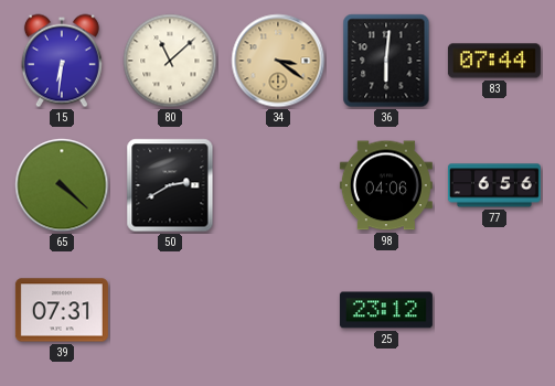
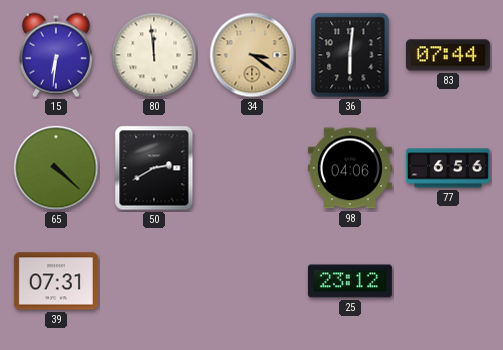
80: 11:08 -> 11:59
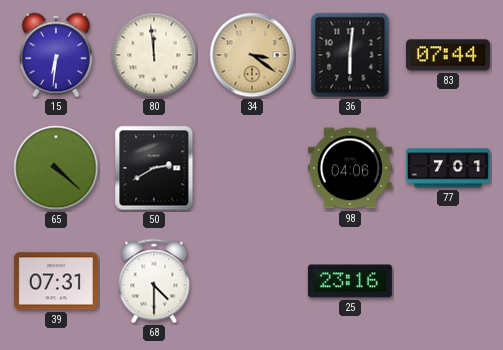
77: 6:56 -> 7:01
68: none -> 4:30
25: 23:12 -> 23:16
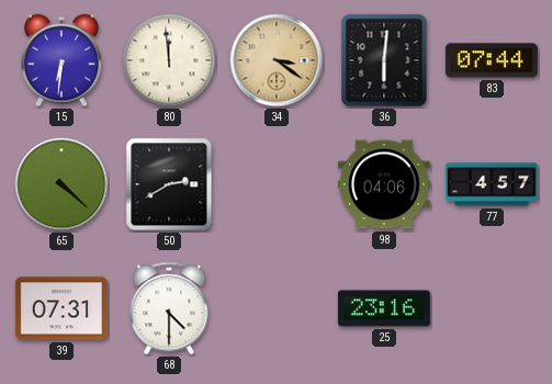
77: 7:01 -> 4:57
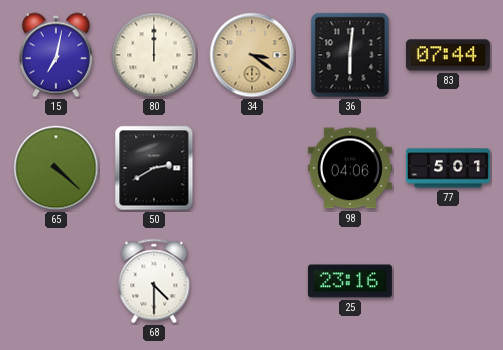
15: 6:31 -> 7:02
80: 11:59 -> 12:00
77: 4:57 -> 5:01
39: 07:31 -> none
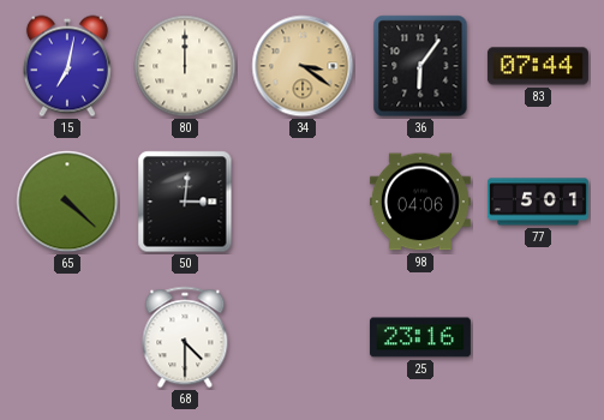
36: 6:01 -> 6:06
50: 2:40 -> 3:01
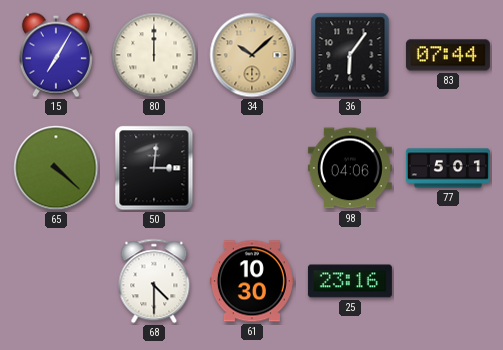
15: 7:02 -> 7:05
34: 3:21 -> 10:08
61: none -> 10:30
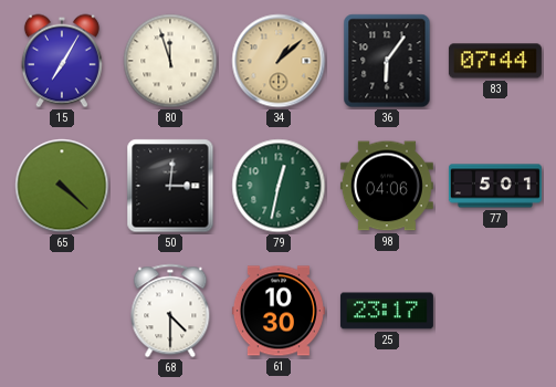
80: 12:00 -> 11:57
34: 10:08 -> 1:08
79: none -> 12:32
25: 23:16 -> 23:17
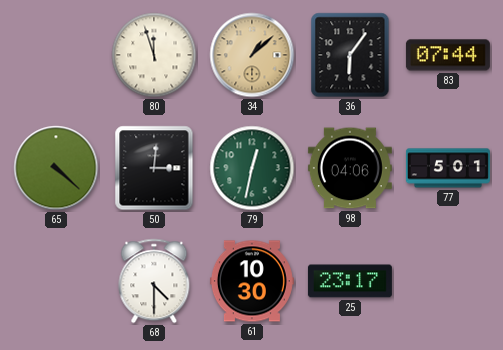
15: 7:05 -> none
